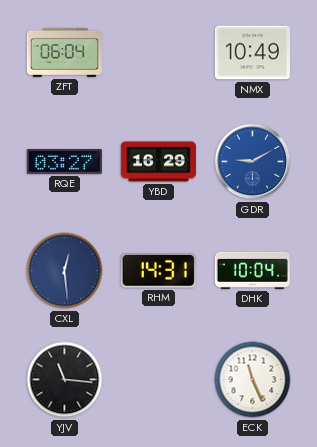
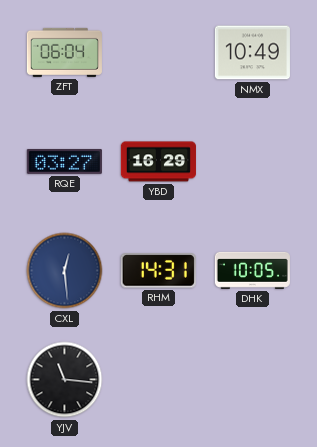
GDR: 9:10 -> none
DHK: 10:04 -> 10:05
ECK: 11:26 -> none
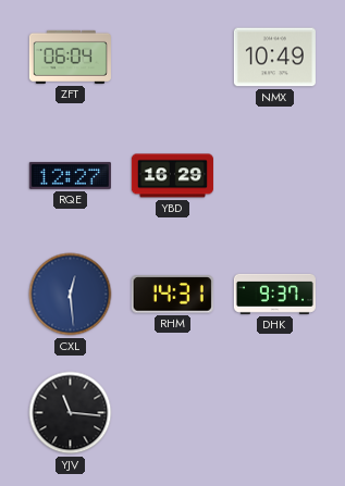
RQE: 03:27 -> 12:27
DHK: 10:05 -> 9:37
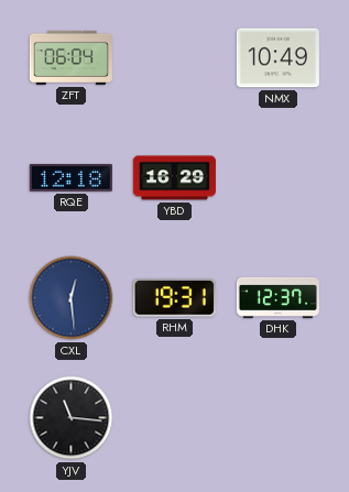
RQE: 12:27 -> 12:18
RHM: 14:31 -> 19:31
DHK: 9:37 -> 12:37
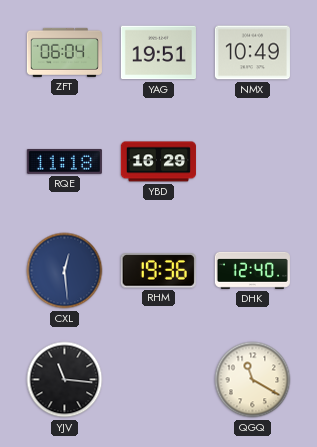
YAG: none -> 19:51
RQE: 12:18 -> 11:18
RHM: 19:31 -> 19:36
DHK: 12:37 -> 12:40
QGQ: none -> 11:20
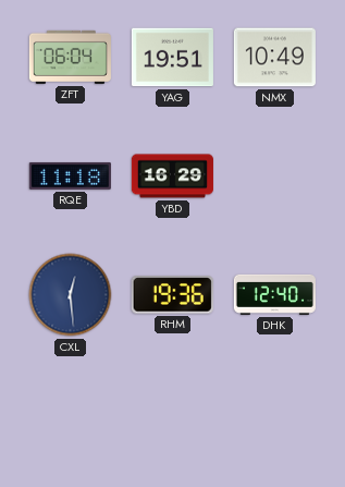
YJV: 11:16 -> none
QGQ: 11:20 -> none
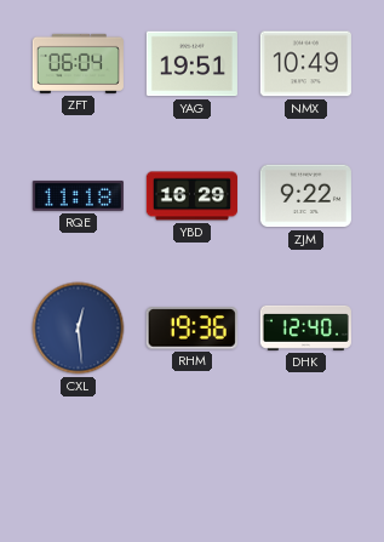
ZJM: none -> 9:22
